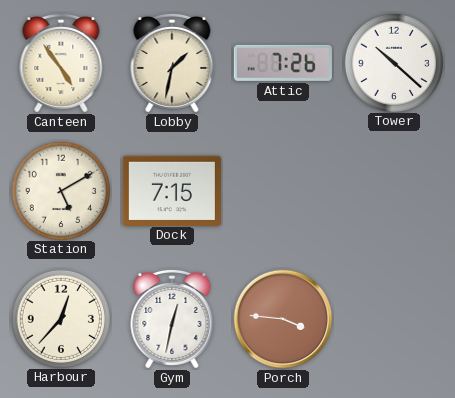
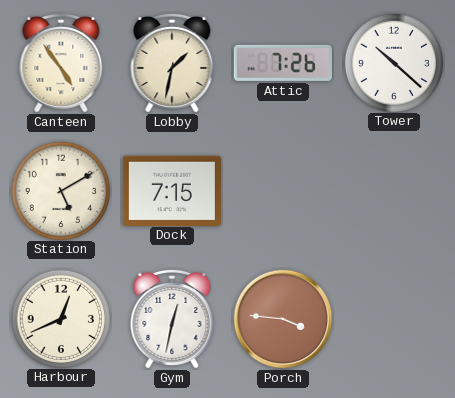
Harbour: 12:37 -> 12:41
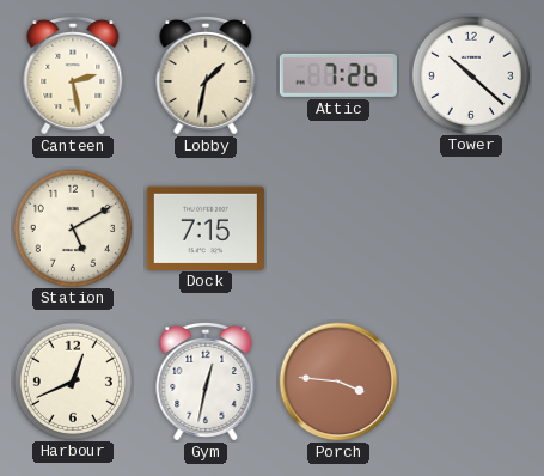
Canteen: 4:54 -> 2:28
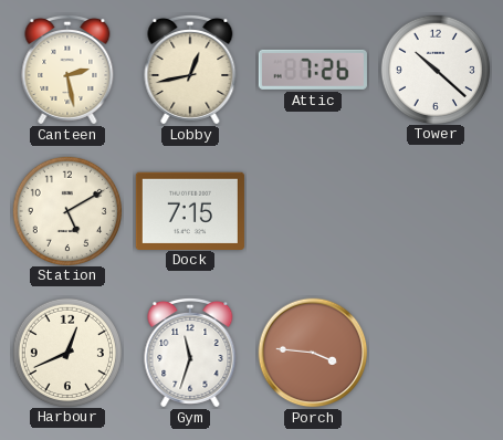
Lobby: 1:32 -> 12:43
Gym: 12:32 -> 11:33
